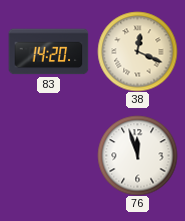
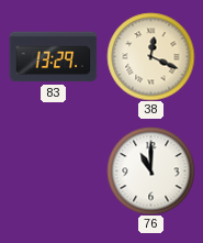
83: 14:20 -> 13:29
76: 11:57 -> 11:00
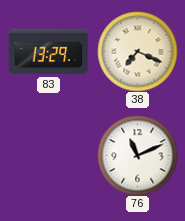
38: 12:19 -> 7:19
76: 11:00 -> 11:11
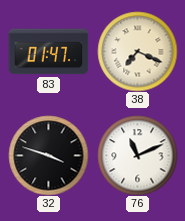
83: 13:29 -> 01:47
32: none -> 3:48
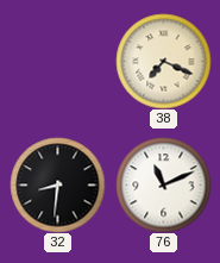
83: 01:47 -> none
32: 3:48 -> 8:31
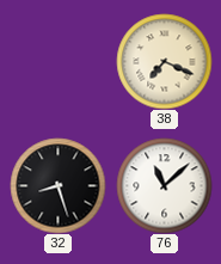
32: 8:31 -> 8:27
76: 11:11 -> 11:08
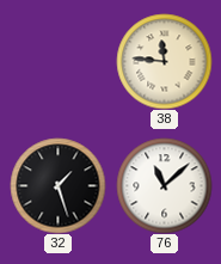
38: 7:19 -> 11:46
32: 8:27 -> 1:27
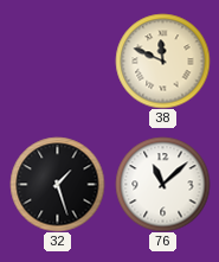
38: 11:46 -> 11:49
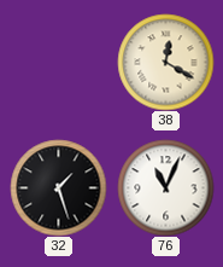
38: 11:49 -> 12:20
76: 11:08 -> 11:04
